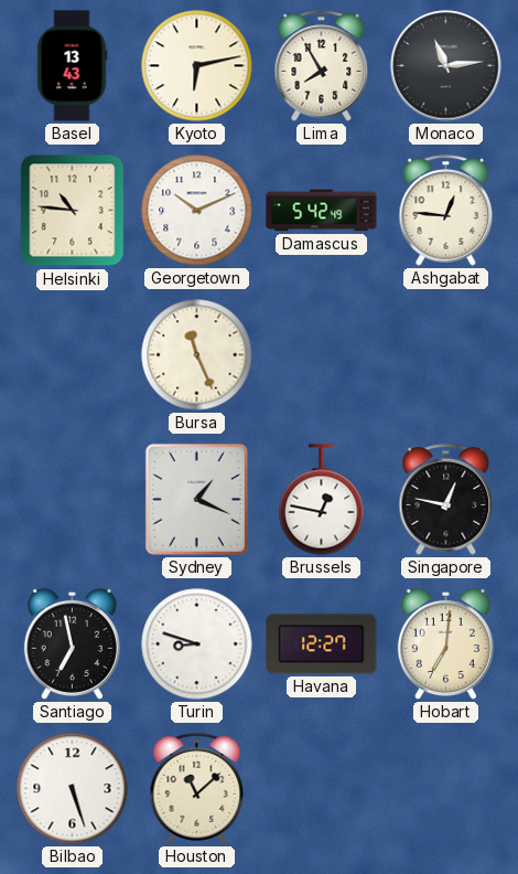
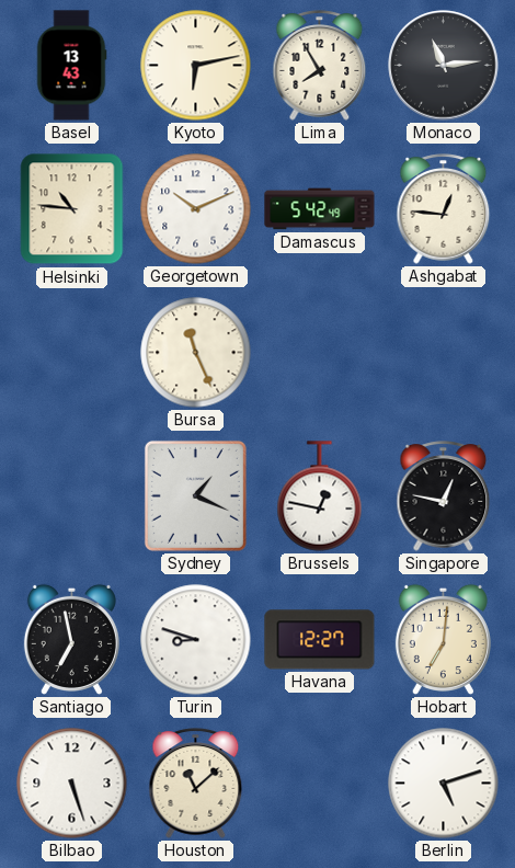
Berlin: none -> 5:12
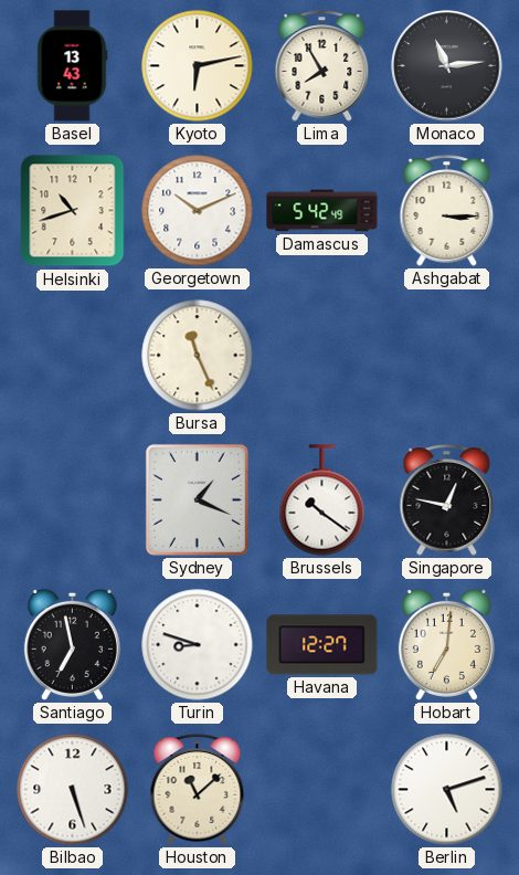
Helsinki: 10:46 -> 10:42
Ashgabat: 12:46 -> 3:15
Brussels: 12:47 -> 10:21
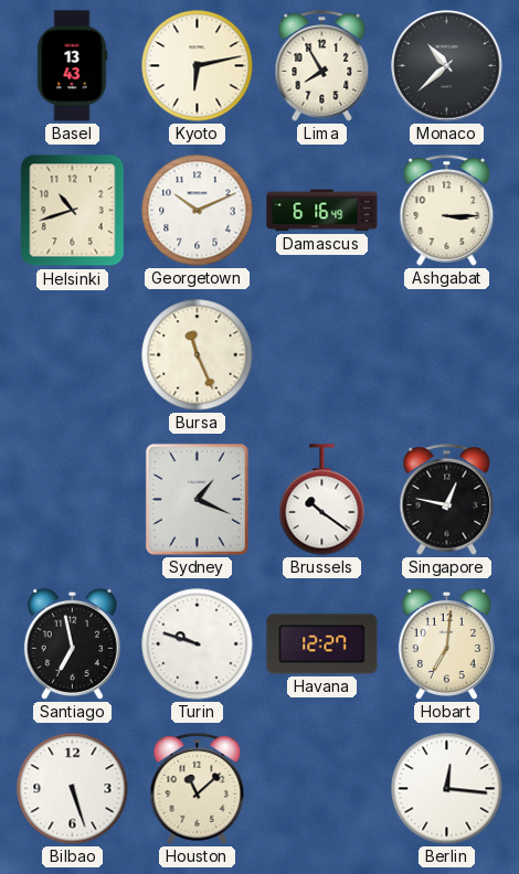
Monaco: 11:14 -> 10:38
Damascus: 5:42 -> 6:16
Turin: 8:48 -> 9:48
Berlin: 5:12 -> 12:16
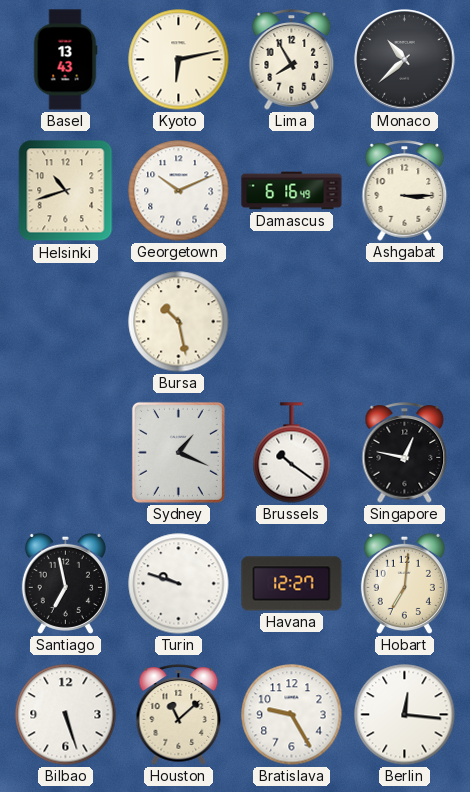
Bursa: 11:26 -> 10:28
Bratislava: none -> 9:25
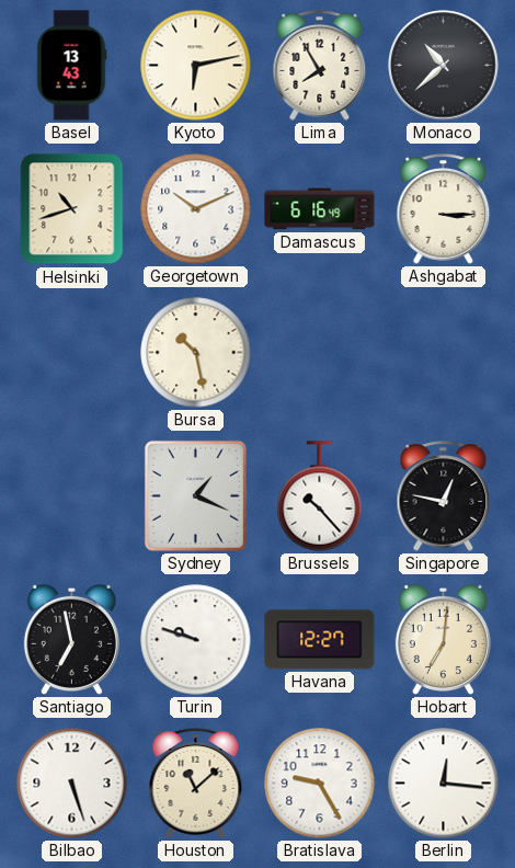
Brussels: 10:21 -> 10:23
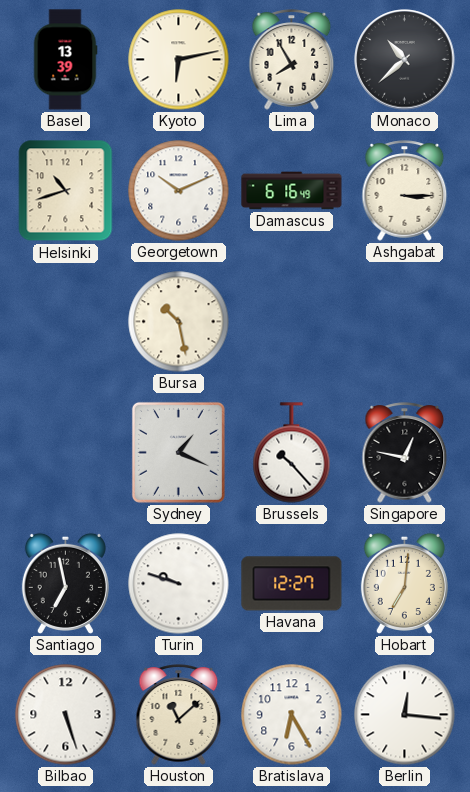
Basel: 13:43 -> 13:39
Bratislava: 9:25 -> 6:25
